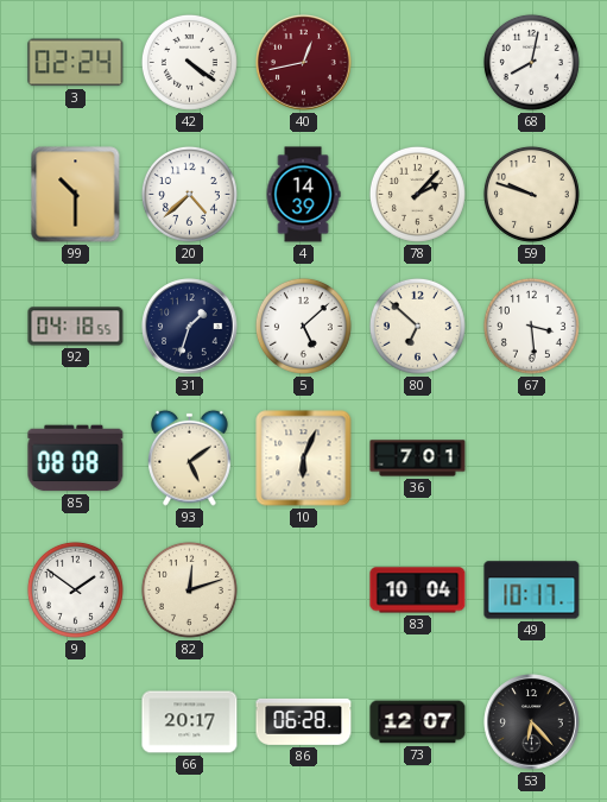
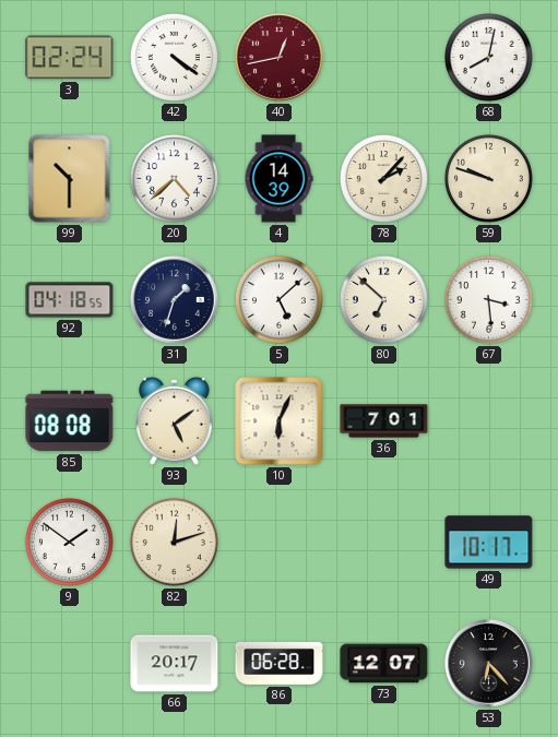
83: 10:04 -> none
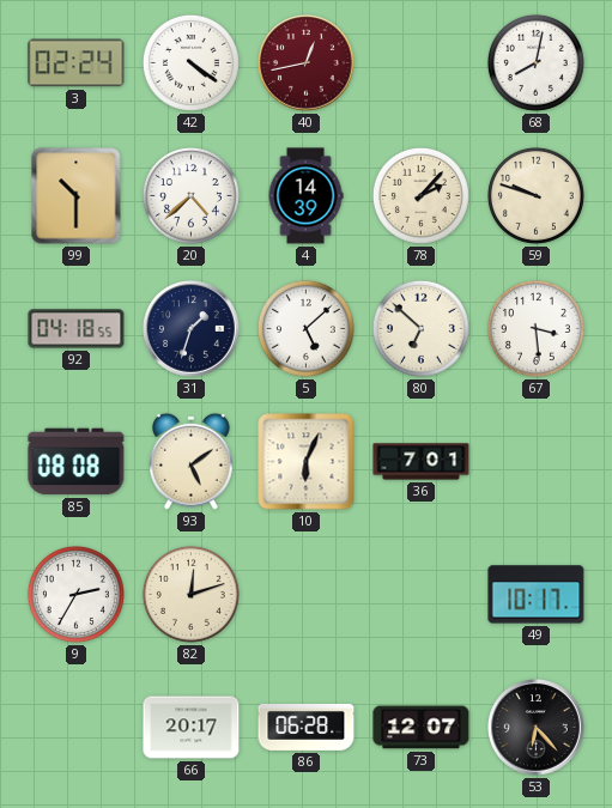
9: 1:51 -> 2:35
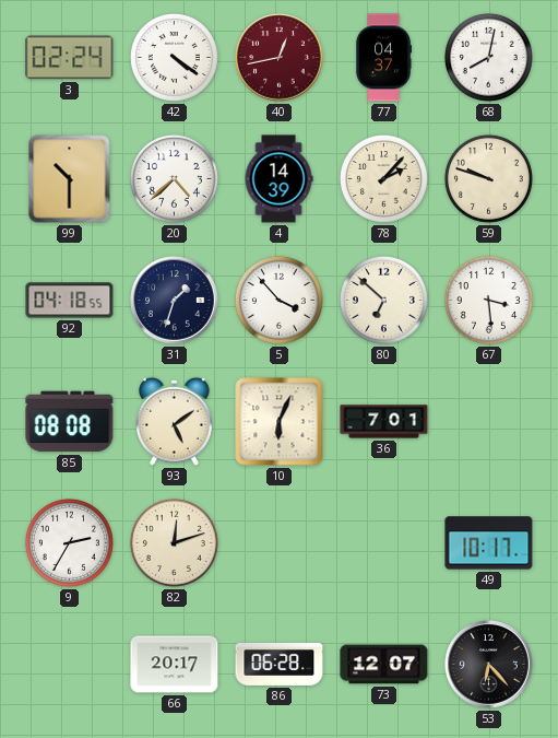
77: none -> 04:37
5: 5:08 -> 3:53
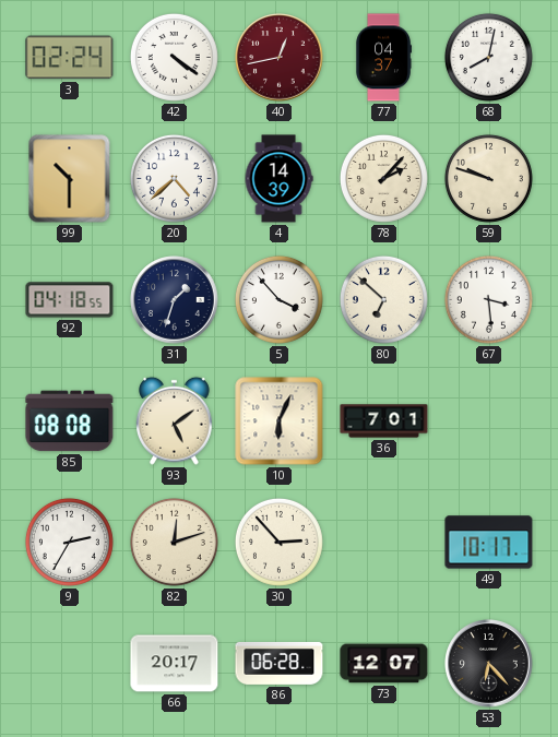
30: none -> 2:53
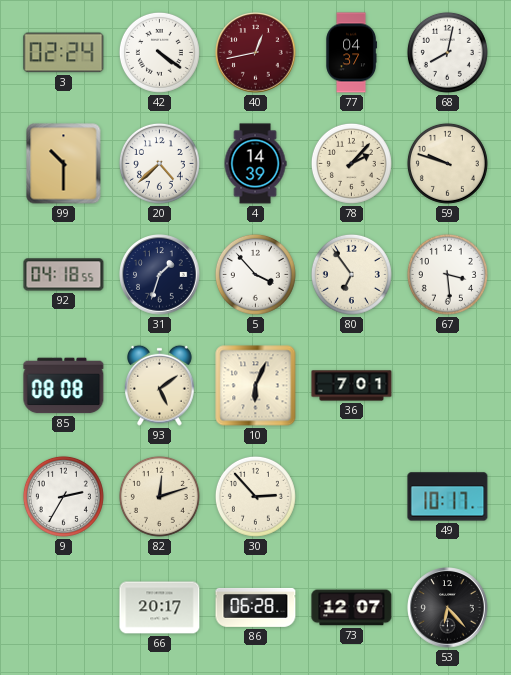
80: 6:52 -> 6:54
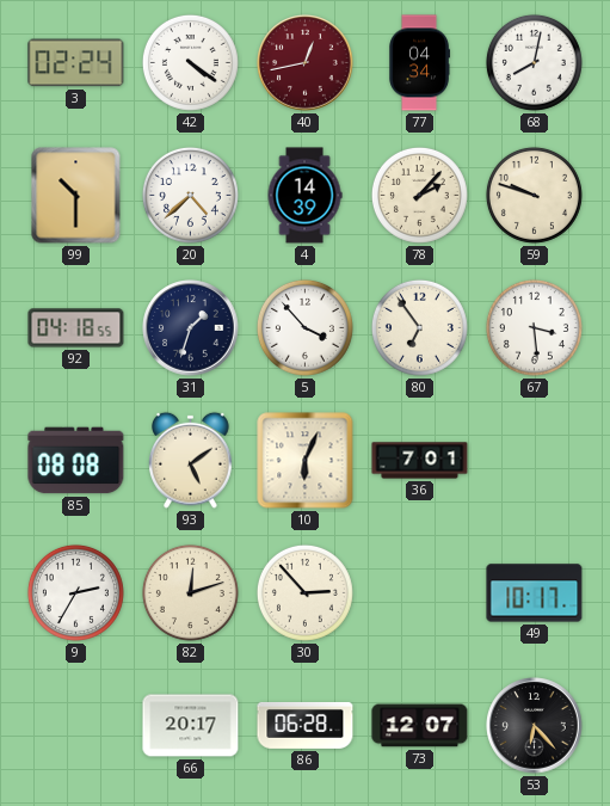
77: 04:37 -> 04:34
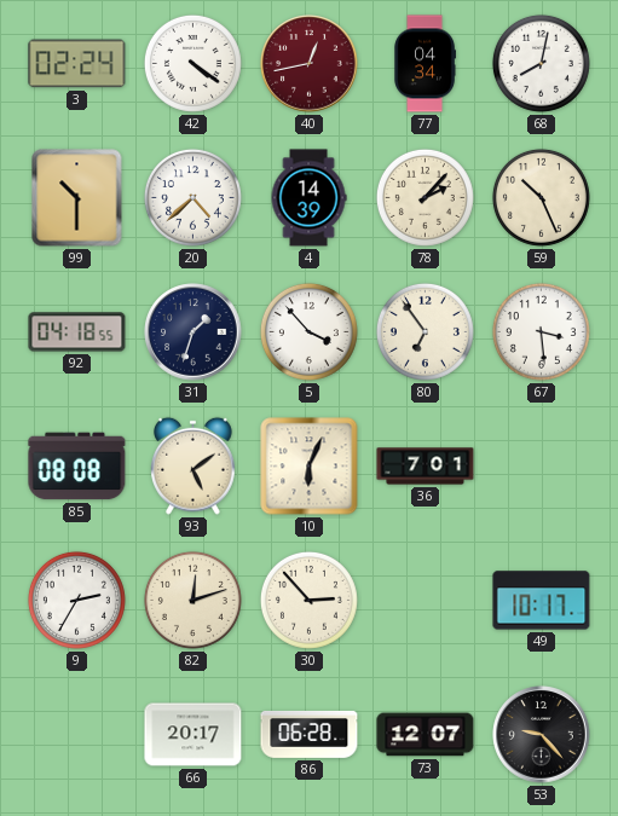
59: 9:48 -> 10:26
53: 6:23 -> 9:23
